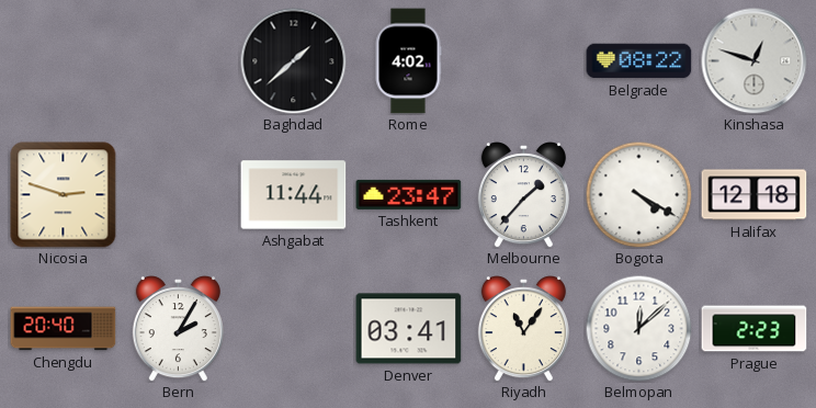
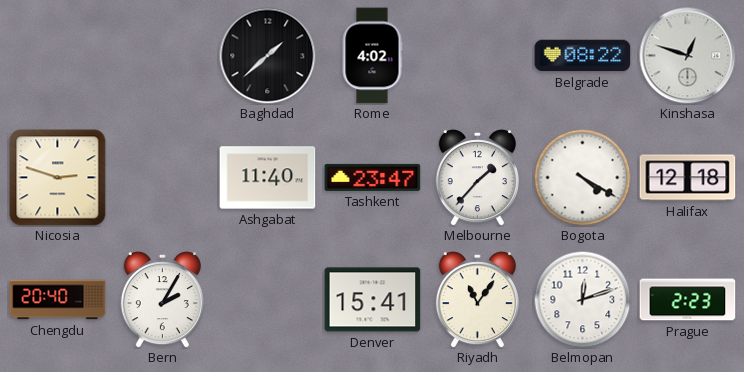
Ashgabat: 11:44 -> 11:40
Denver: 03:41 -> 15:41
Belmopan: 12:08 -> 12:12
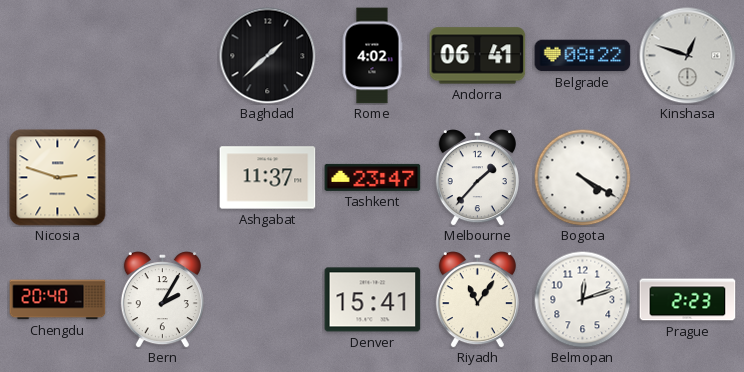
Andorra: none -> 06:41
Ashgabat: 11:40 -> 11:37
Halifax: 12:18 -> none
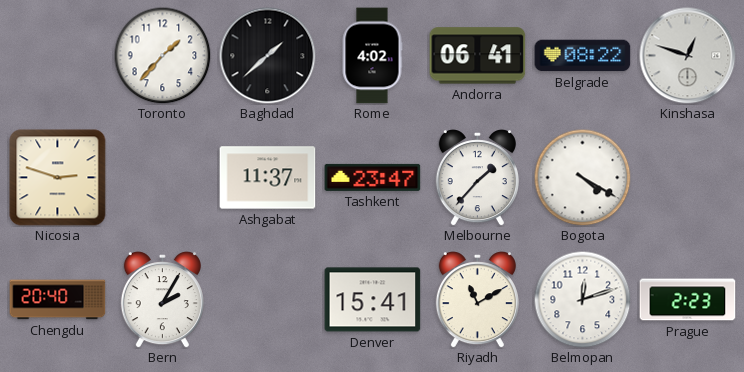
Toronto: none -> 1:37
Riyadh: 11:06 -> 11:10
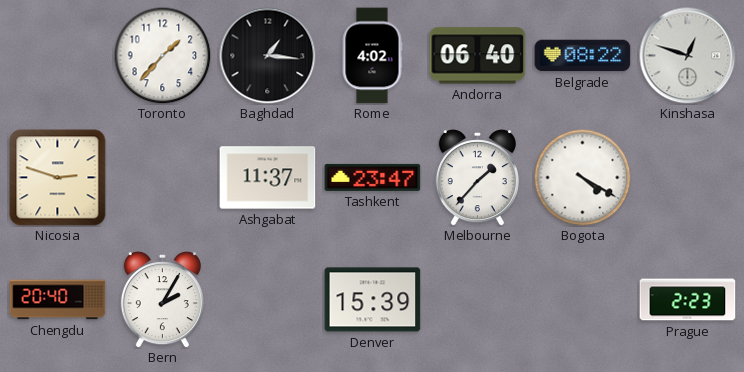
Baghdad: 1:38 -> 1:16
Andorra: 06:41 -> 06:40
Denver: 15:41 -> 15:39
Riyadh: 11:10 -> none
Belmopan: 12:12 -> none
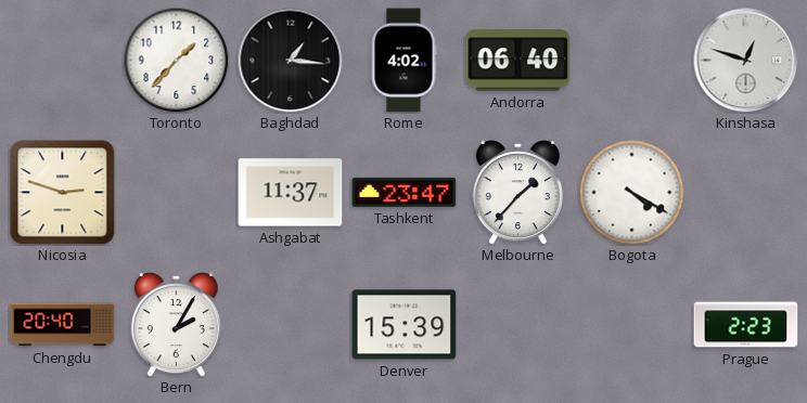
Belgrade: 08:22 -> none
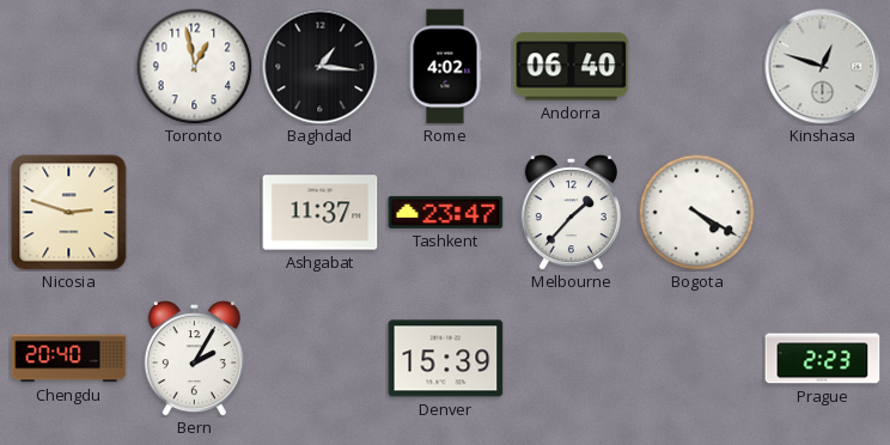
Toronto: 1:37 -> 12:58
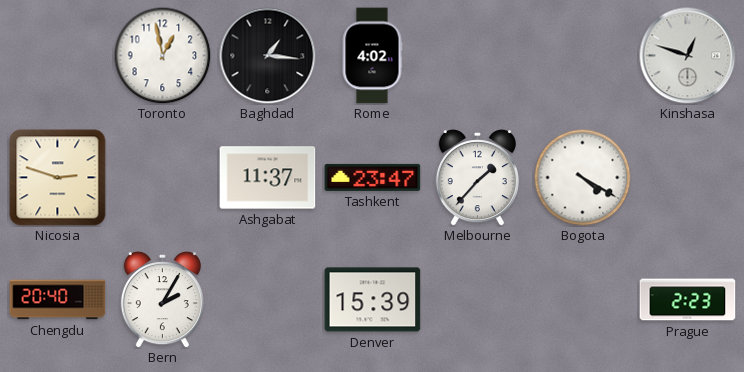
Andorra: 06:40 -> none
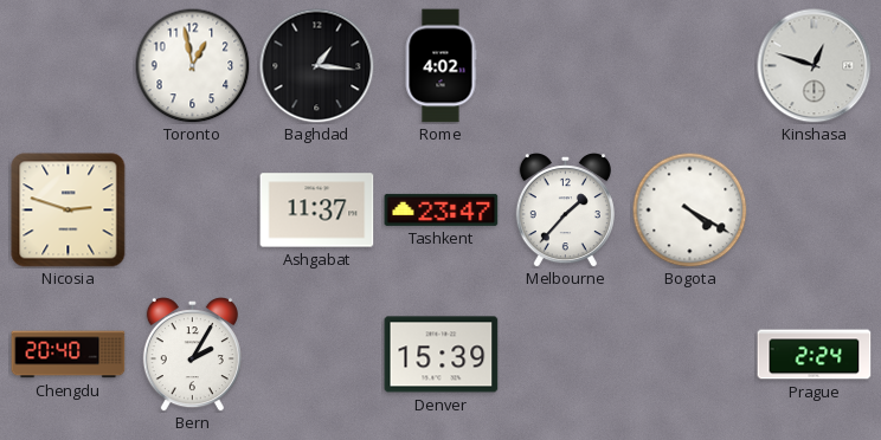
Prague: 2:23 -> 2:24
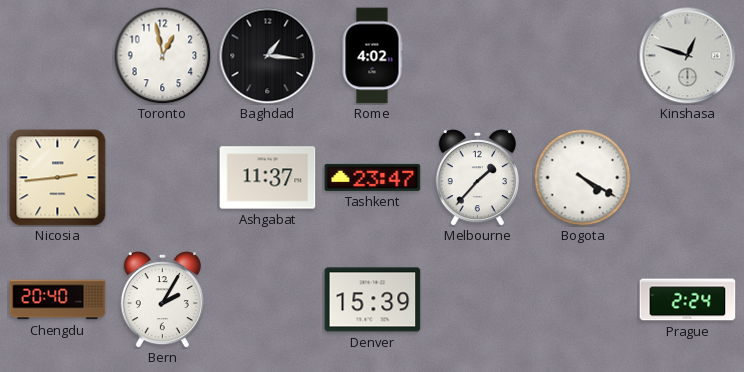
Nicosia: 2:48 -> 2:44
